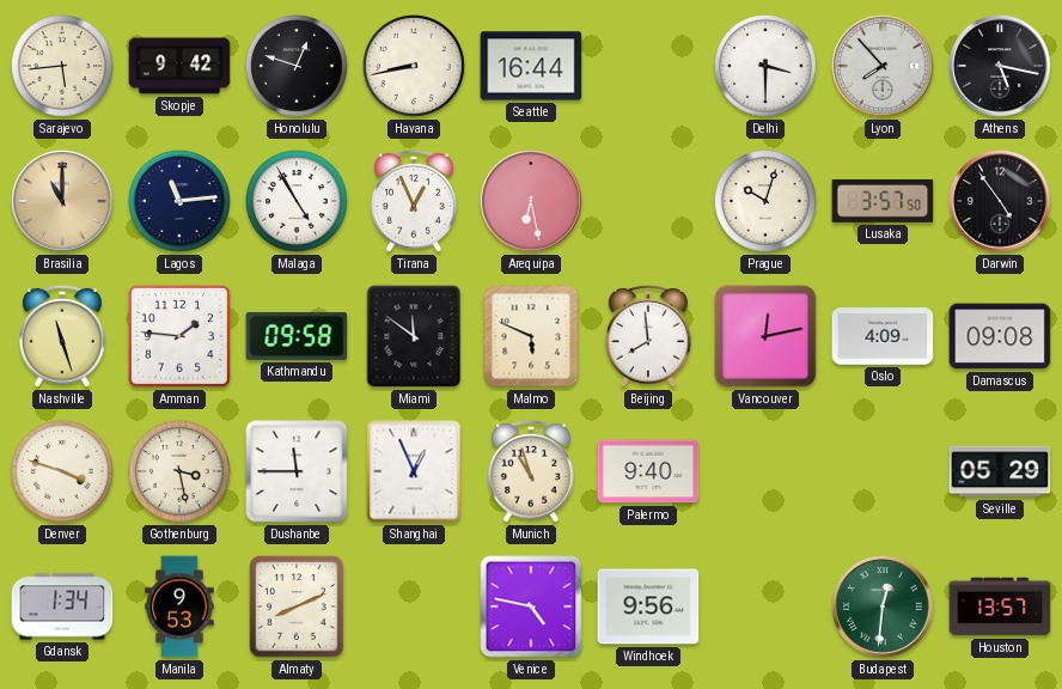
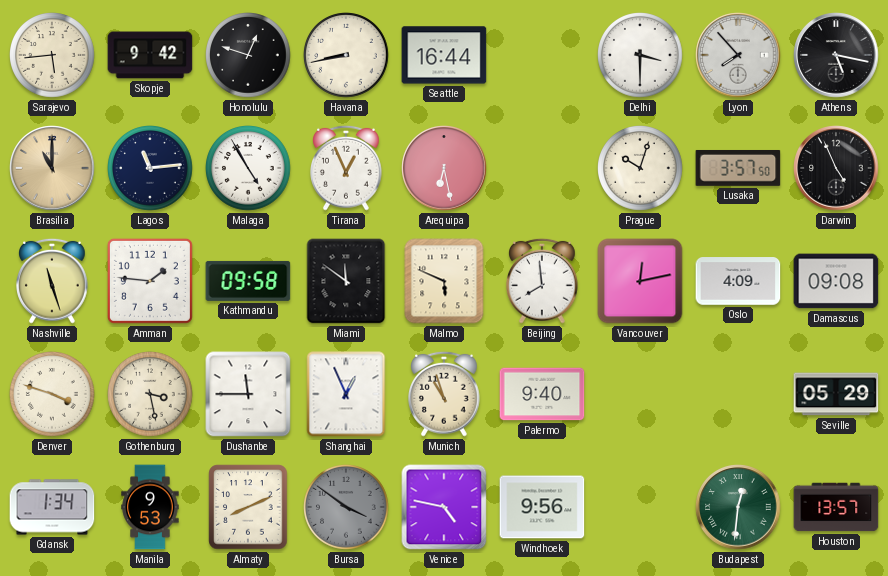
Darwin: 4:54 -> 4:56
Bursa: none -> 3:51
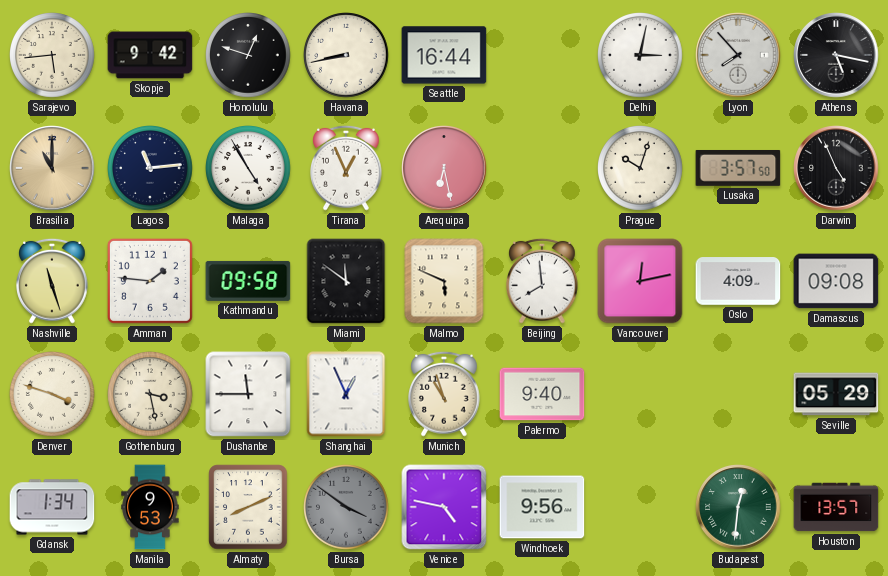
Delhi: 3:30 -> 3:02
